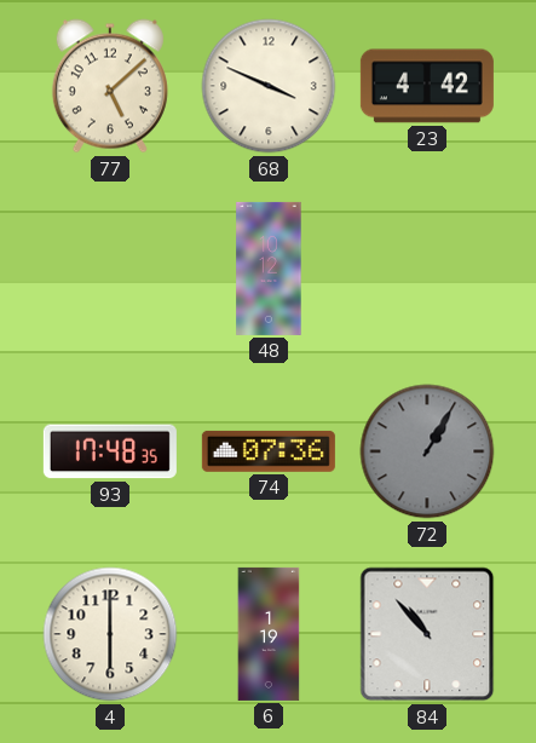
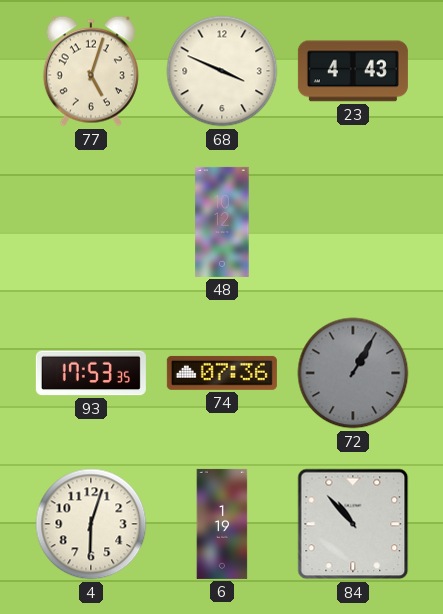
77: 5:08 -> 5:03
23: 4:42 -> 4:43
93: 17:48 -> 17:53
4: 6:00 -> 6:03
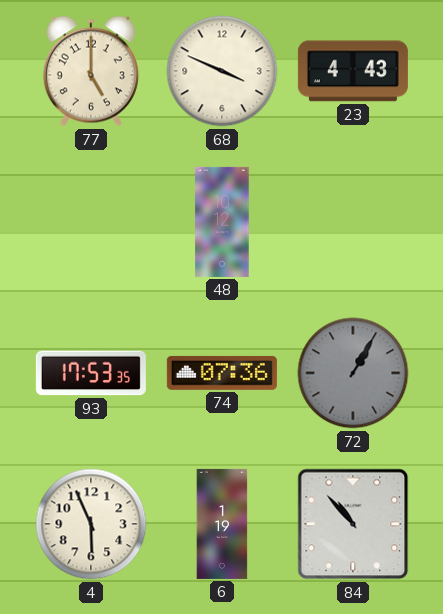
77: 5:03 -> 5:00
4: 6:03 -> 5:56
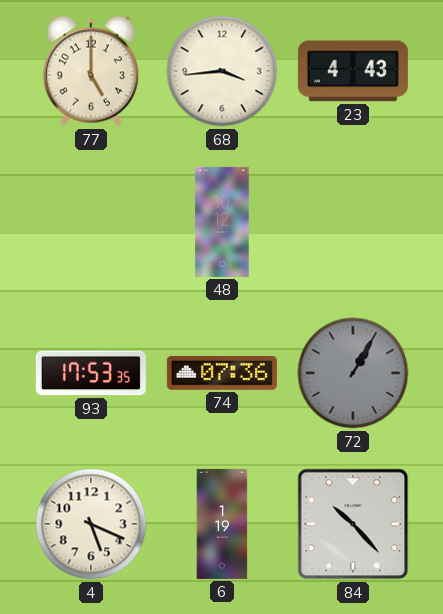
68: 3:49 -> 3:44
4: 5:56 -> 5:19
84: 10:53 -> 10:23
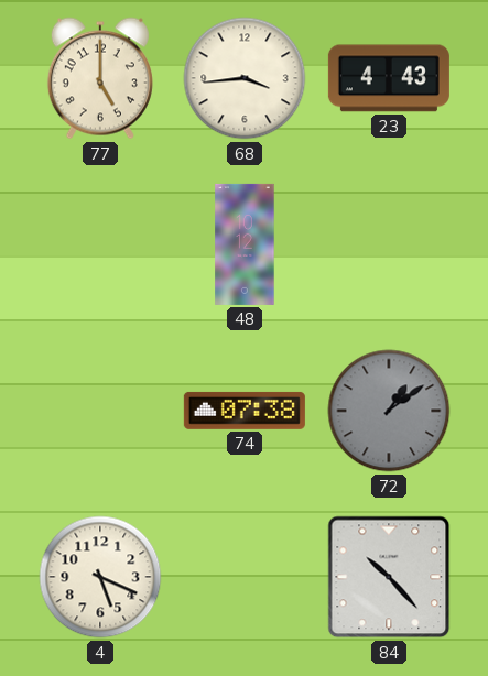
93: 17:53 -> none
74: 07:36 -> 07:38
72: 1:05 -> 1:09
6: 1:19 -> none
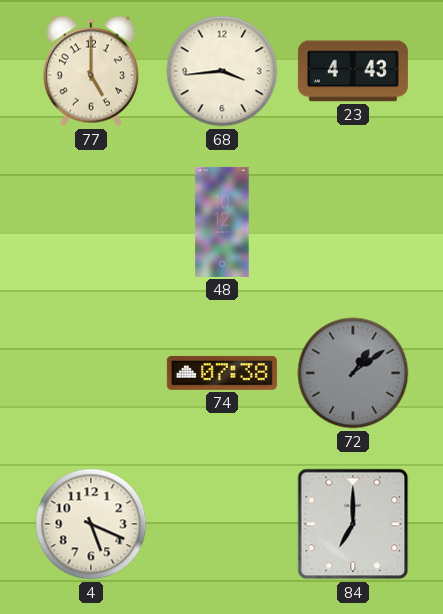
84: 10:23 -> 7:00
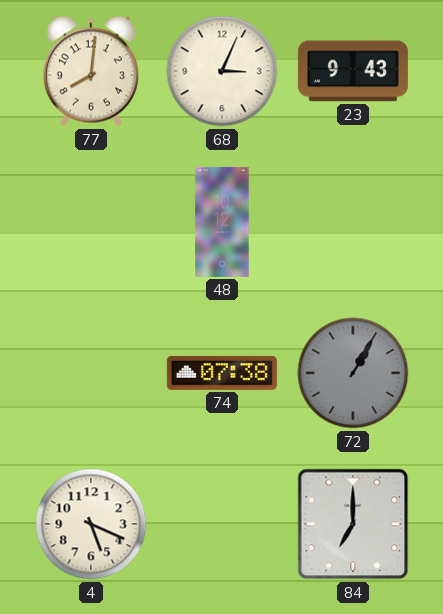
77: 5:00 -> 8:01
68: 3:44 -> 3:04
23: 4:43 -> 9:43
72: 1:09 -> 1:05
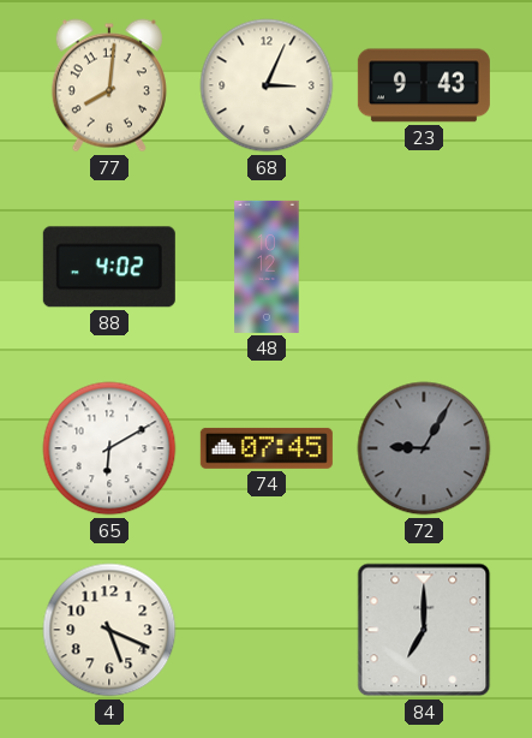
88: none -> 4:02
65: none -> 6:10
74: 07:38 -> 07:45
72: 1:05 -> 9:05
